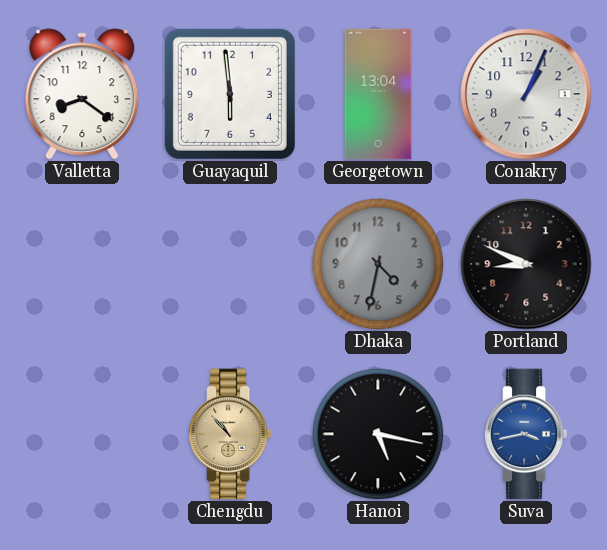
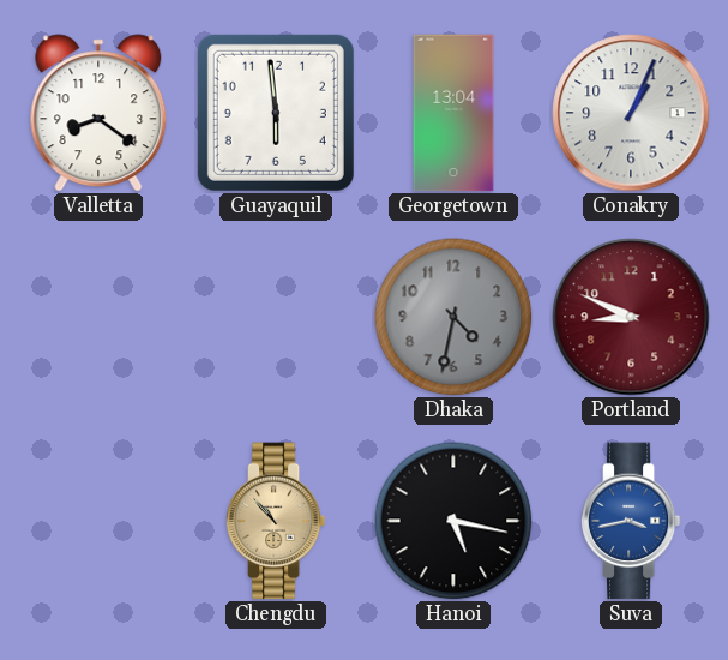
Portland dial: black -> burgundy
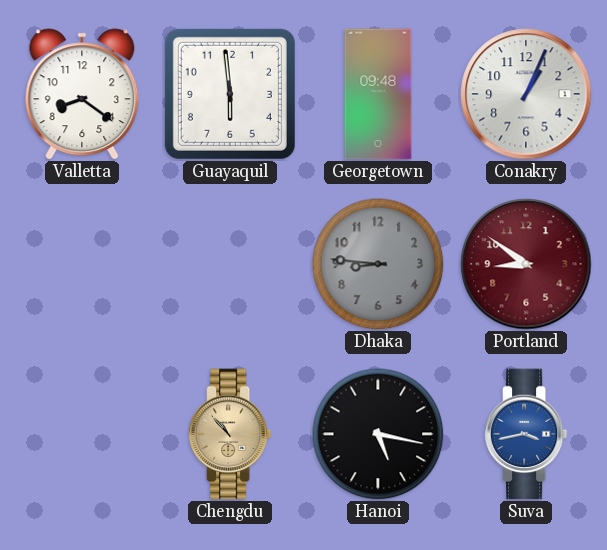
Georgetown: 13:04 -> 09:48
Dhaka: 4:32 -> 8:46
Portland: 8:49 -> 8:51
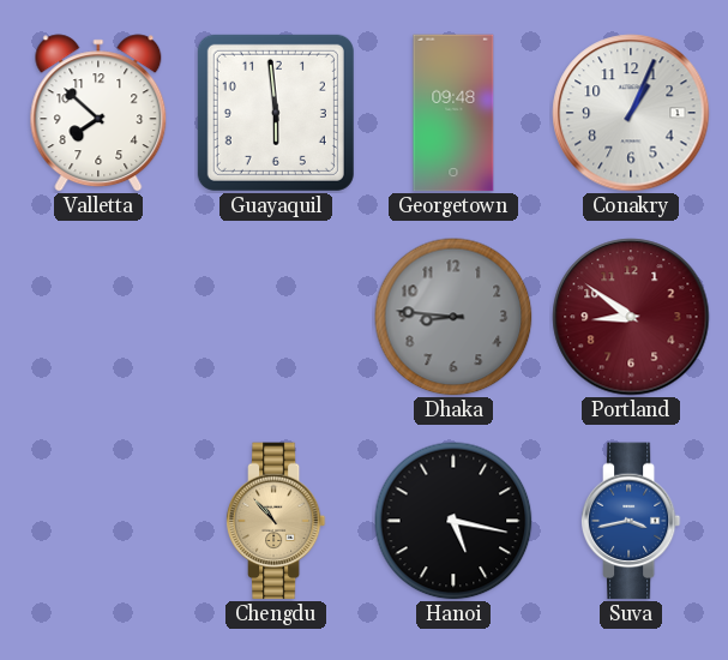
Valletta: 8:21 -> 7:52
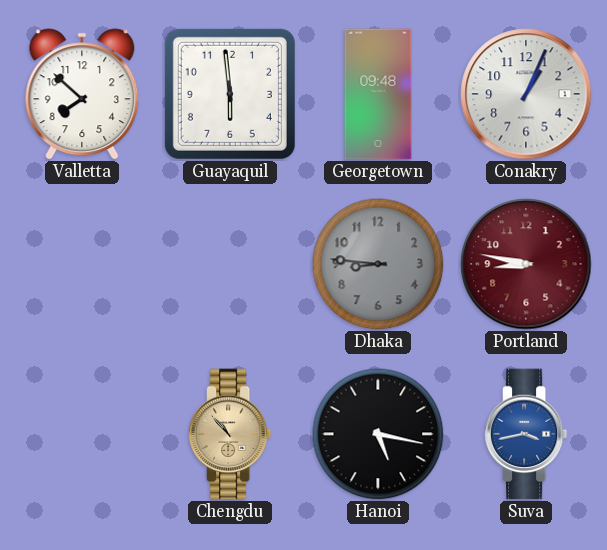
Portland: 8:51 -> 8:47
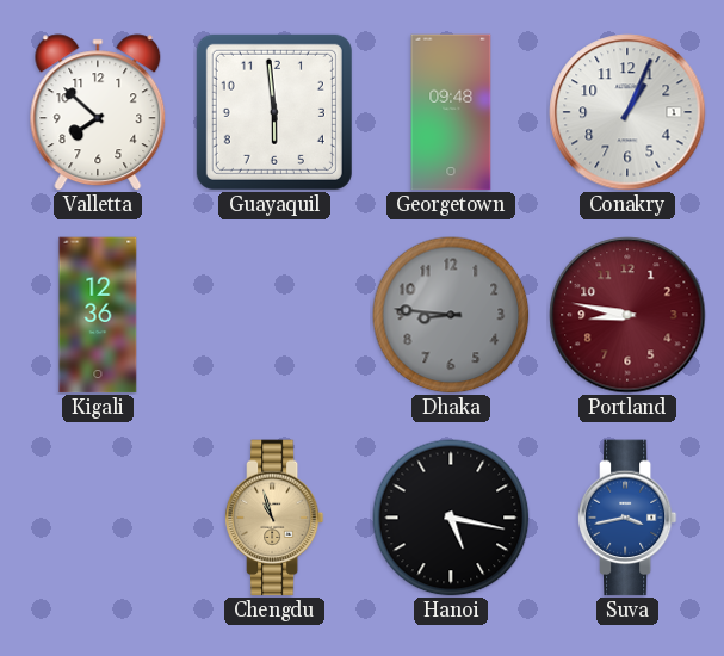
Kigali: none -> 12:36
Chengdu: 10:53 -> 10:57
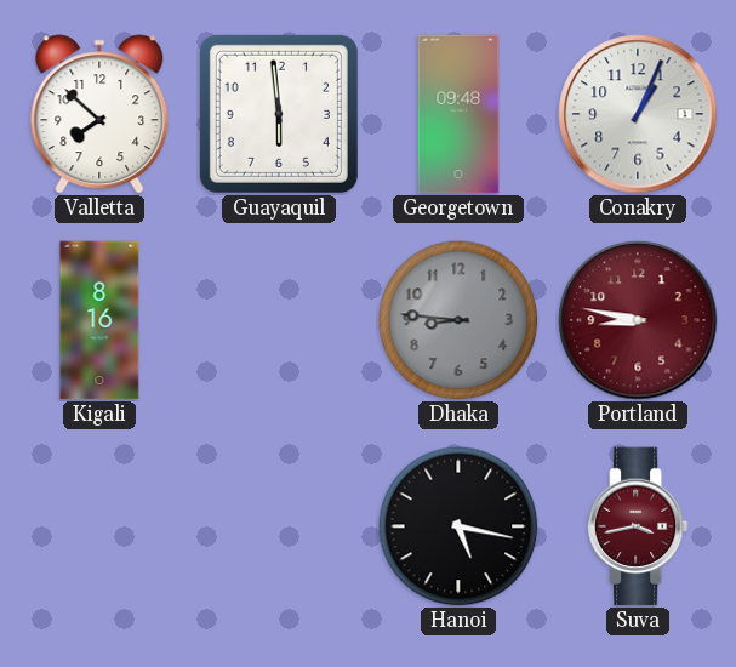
Kigali: 12:36 -> 8:16
Chengdu: 10:57 -> none
Suva dial: blue -> burgundy
